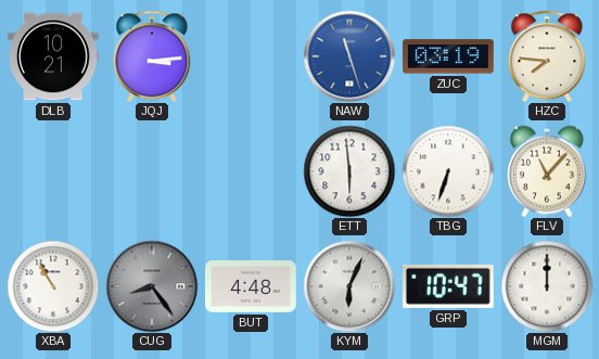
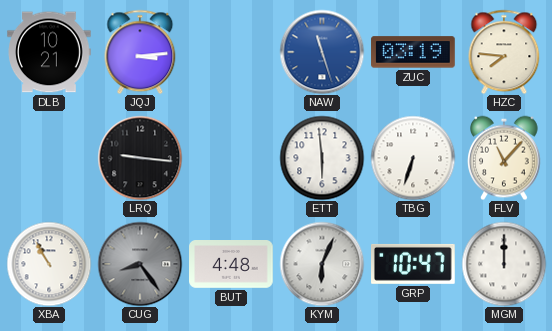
LRQ: none -> 9:16
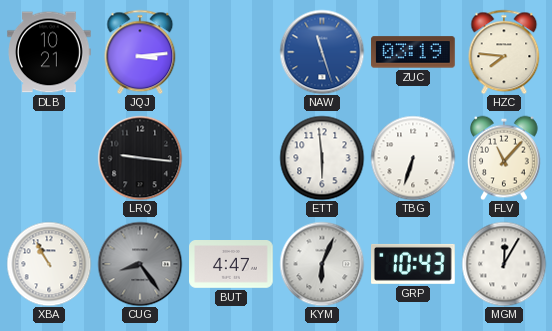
BUT: 4:48 -> 4:47
GRP: 10:47 -> 10:43
MGM: 12:00 -> 12:05
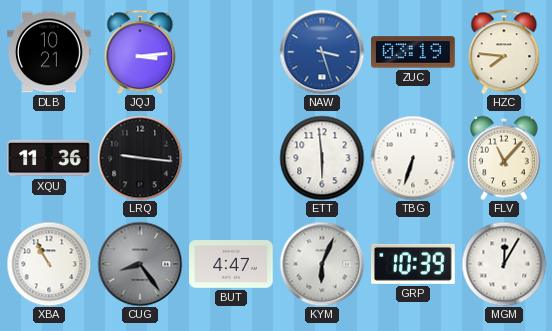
NAW: 11:27 -> 3:27
XQU: none -> 11:36
GRP: 10:43 -> 10:39
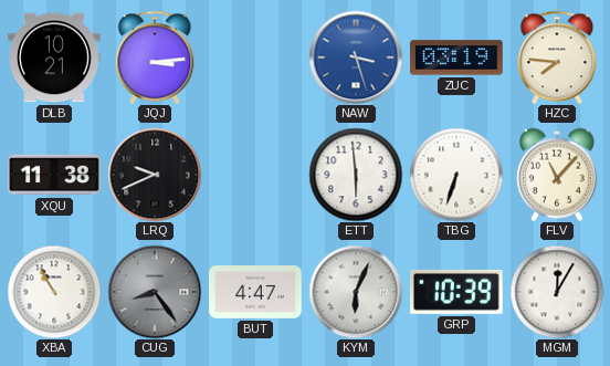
XQU: 11:36 -> 11:38
LRQ: 9:16 -> 9:41
